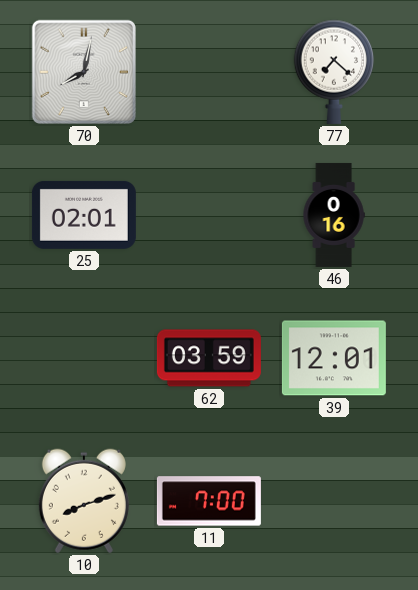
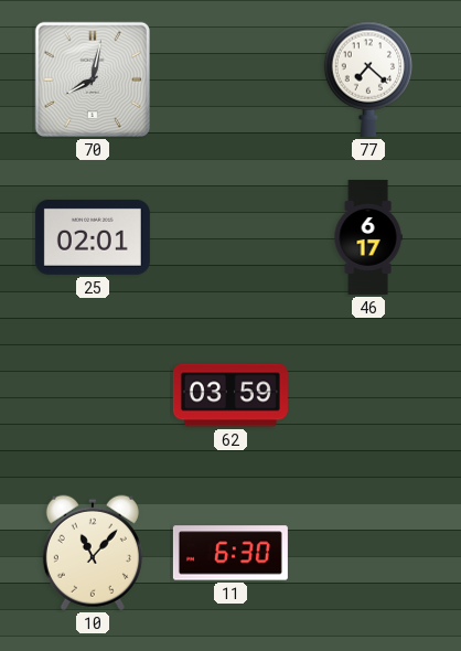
46: 0:16 -> 6:17
39: 12:01 -> none
10: 8:12 -> 11:07
11: 7:00 -> 6:30
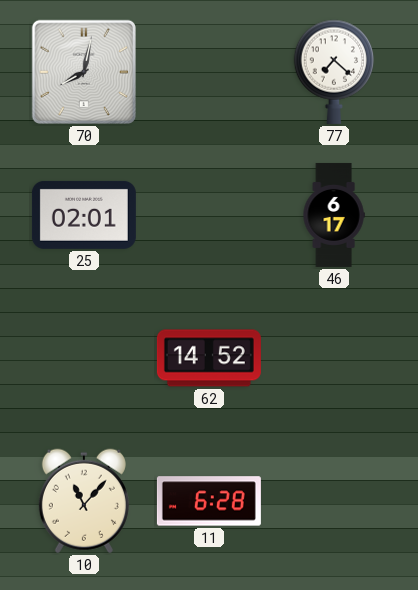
62: 03:59 -> 14:52
11: 6:30 -> 6:28
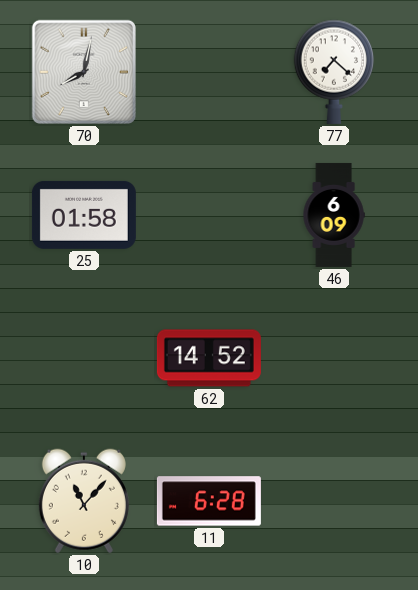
25: 02:01 -> 01:58
46: 6:17 -> 6:09
